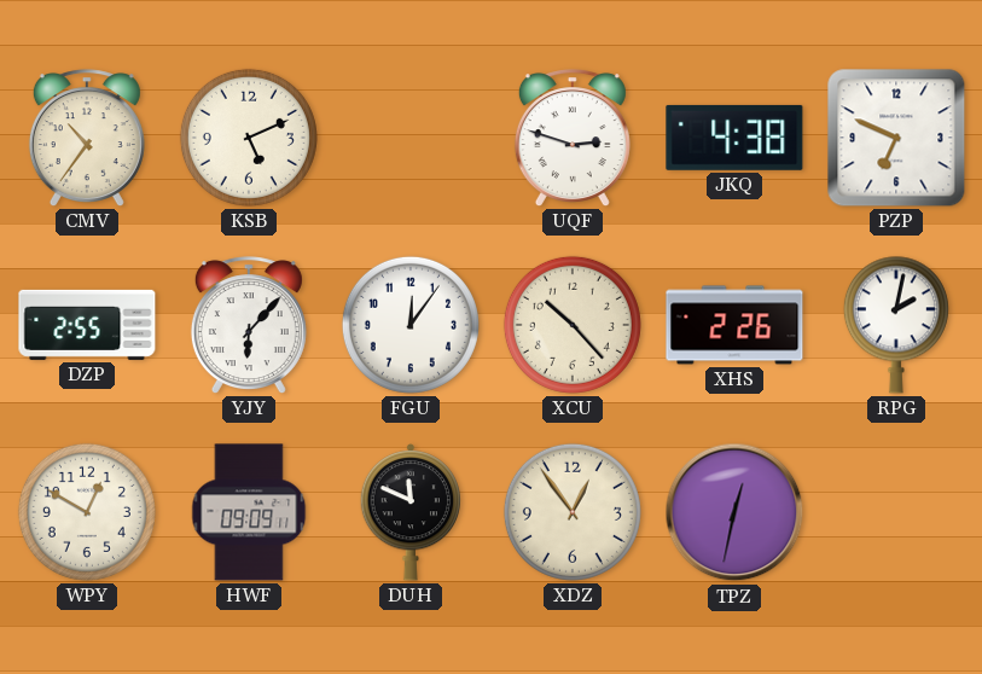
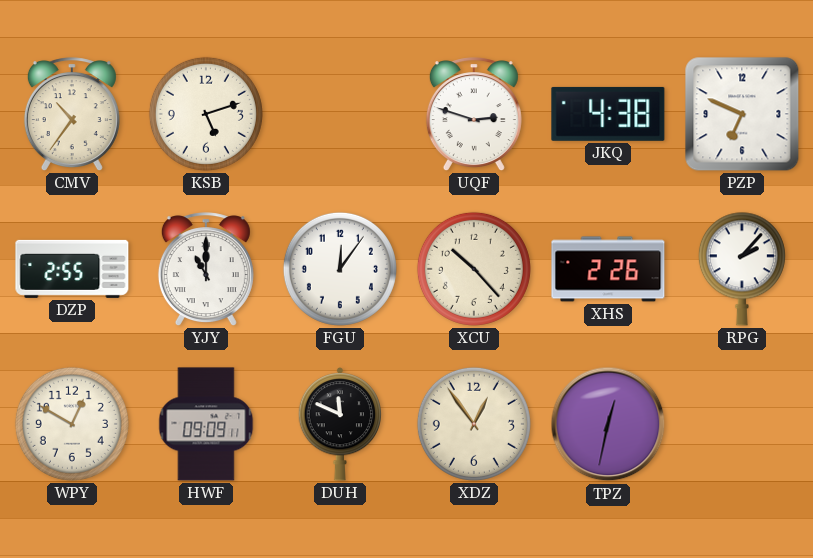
KSB: 5:11 -> 5:12
YJY: 6:07 -> 11:00
RPG: 2:02 -> 2:07
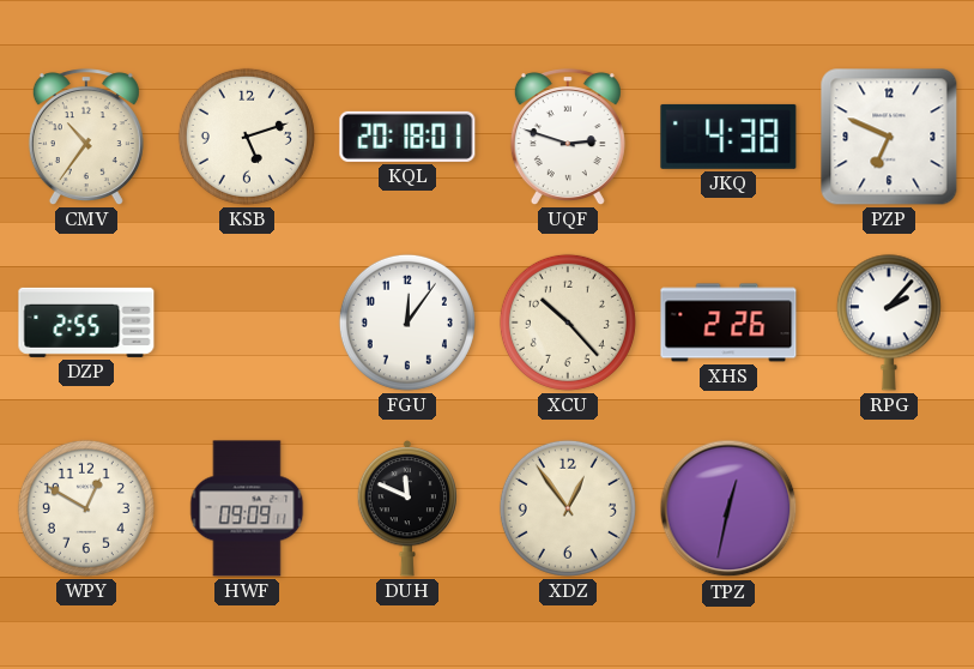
KQL: none -> 20:18
YJY: 11:00 -> none
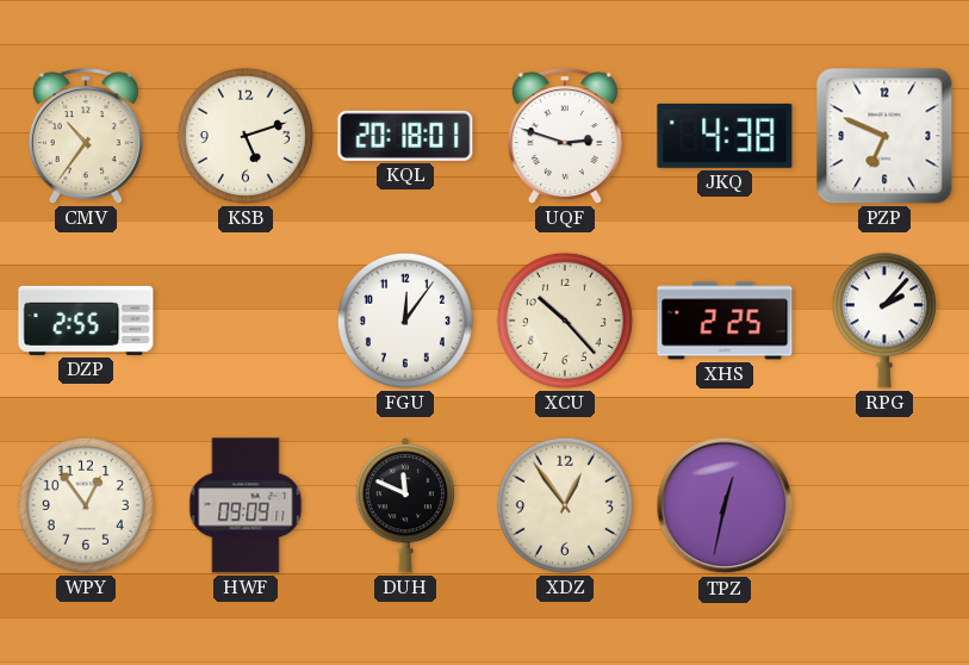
XHS: 2:26 -> 2:25
WPY: 12:50 -> 12:54
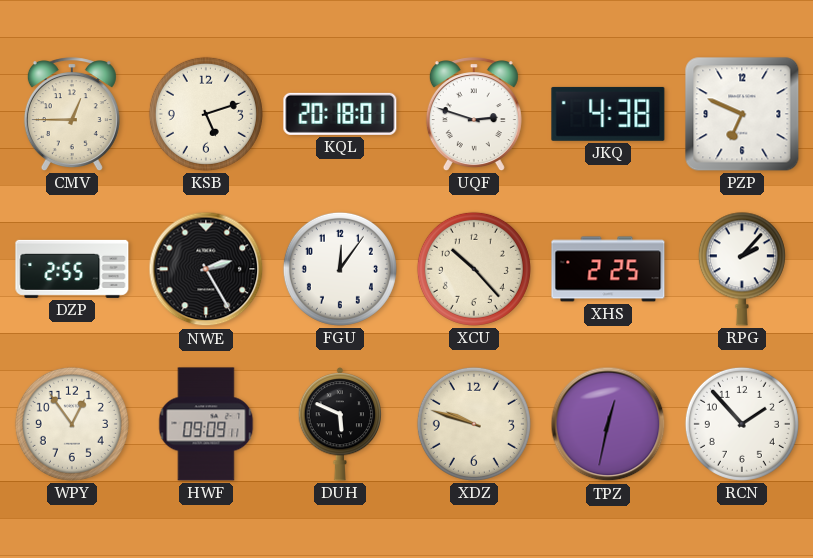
CMV: 10:36 -> 12:45
NWE: none -> 2:25
DUH: 11:49 -> 5:49
XDZ: 12:54 -> 9:48
RCN: none -> 1:53
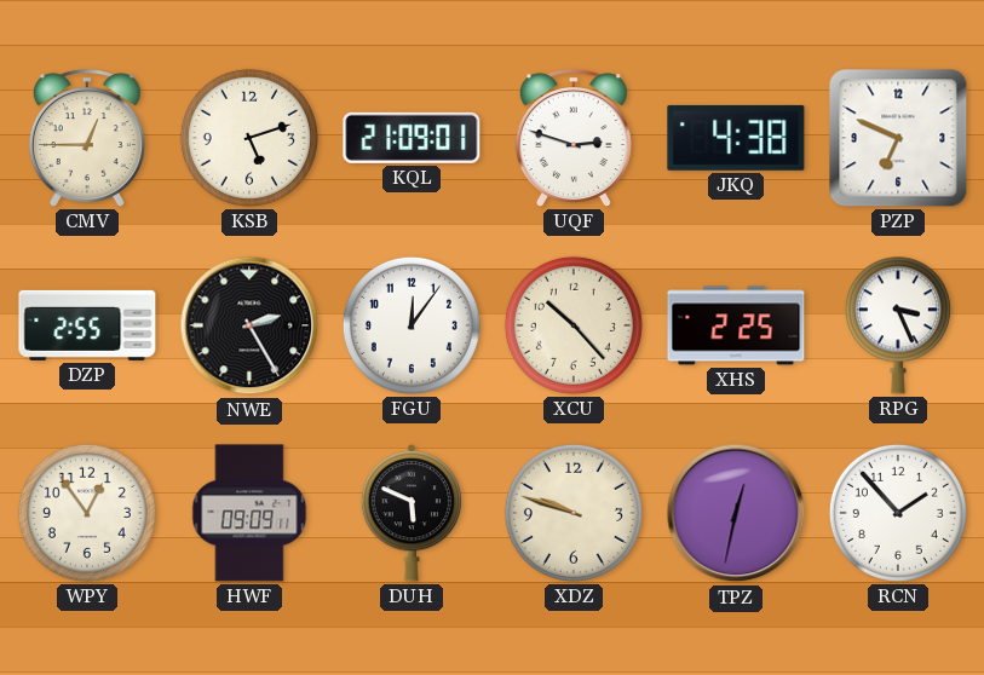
KQL: 20:18 -> 21:09
RPG: 2:07 -> 3:26
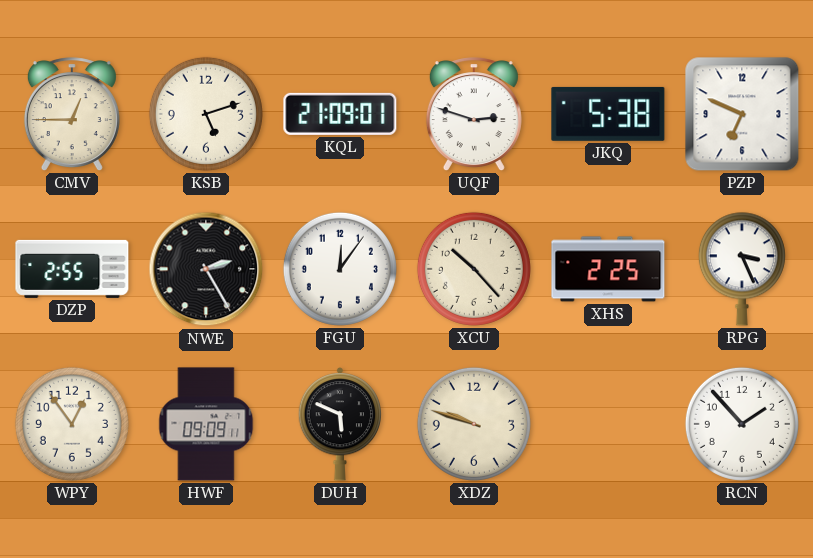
JKQ: 4:38 -> 5:38
TPZ: 12:32 -> none
